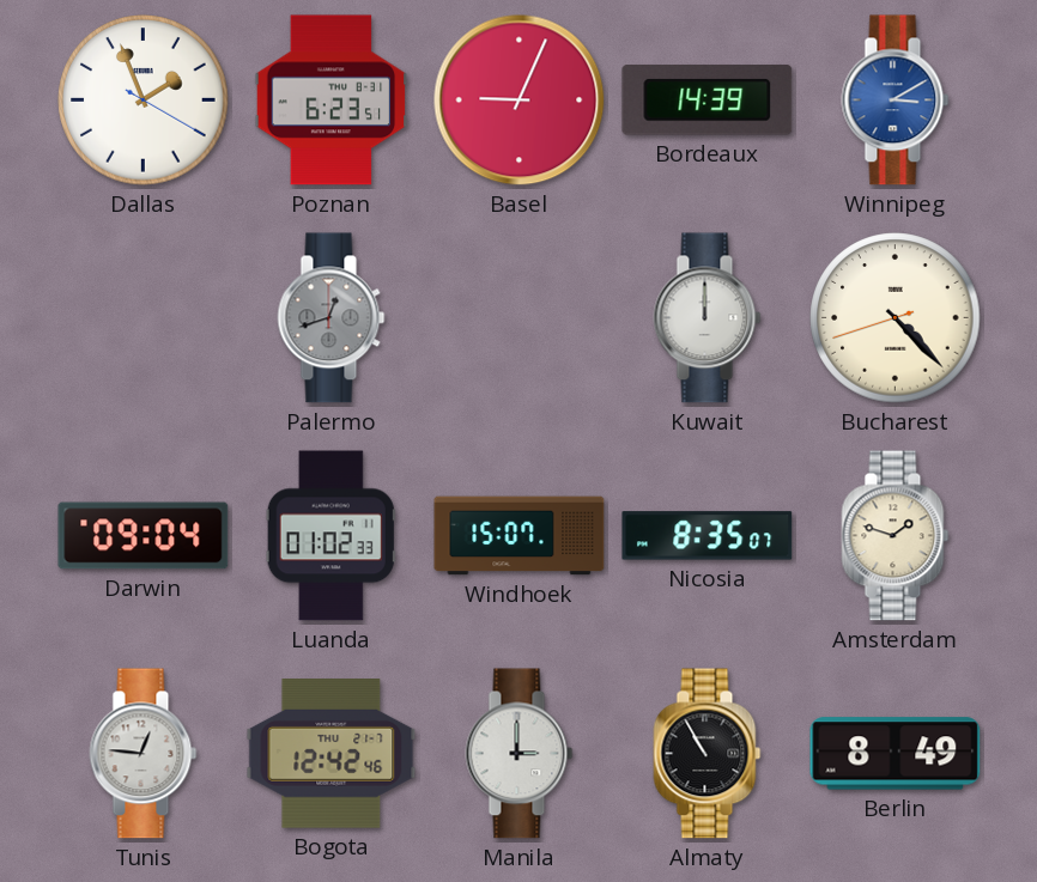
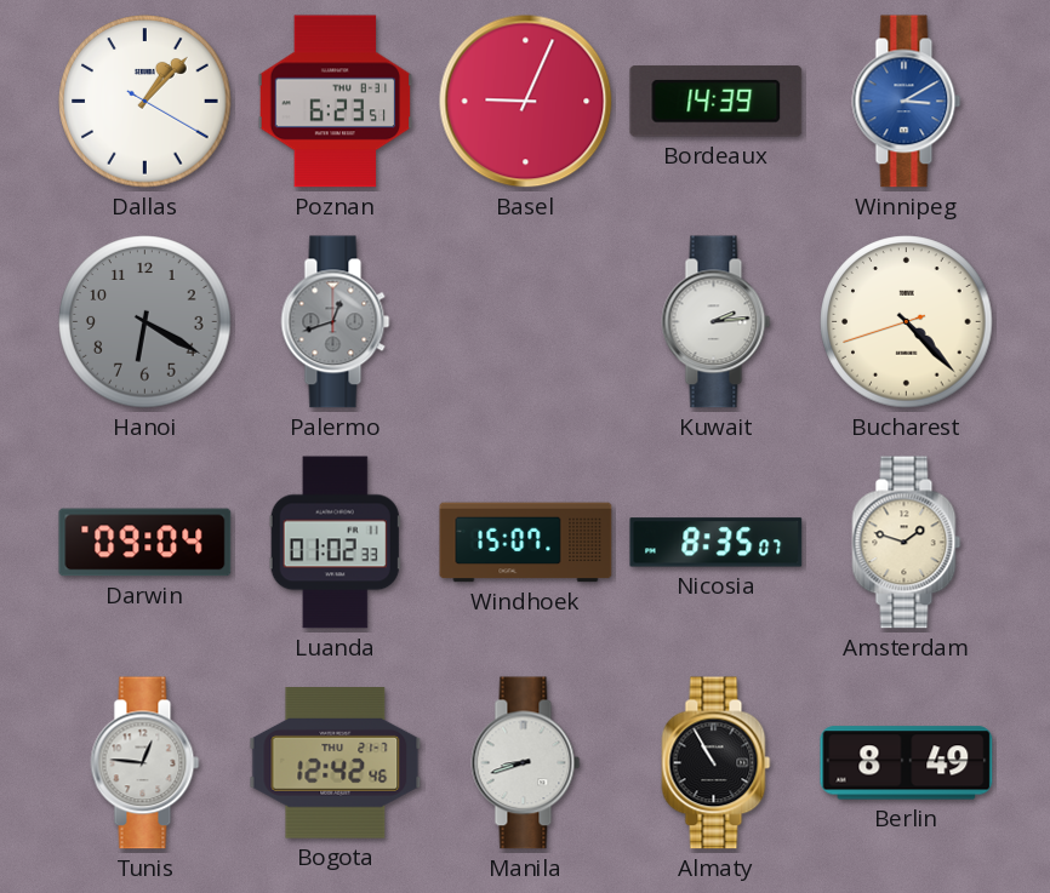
Dallas: 1:56 -> 1:07
Hanoi: none -> 6:20
Kuwait: 12:00 -> 2:14
Manila: 3:00 -> 8:42
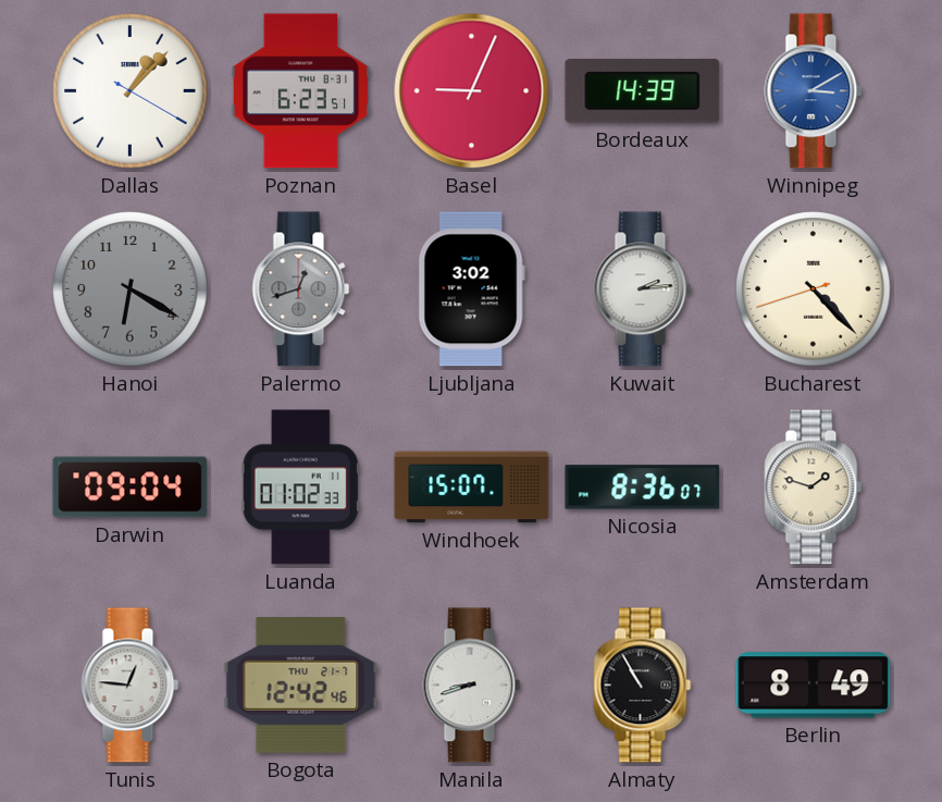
Ljubljana: none -> 3:02
Nicosia: 8:35 -> 8:36
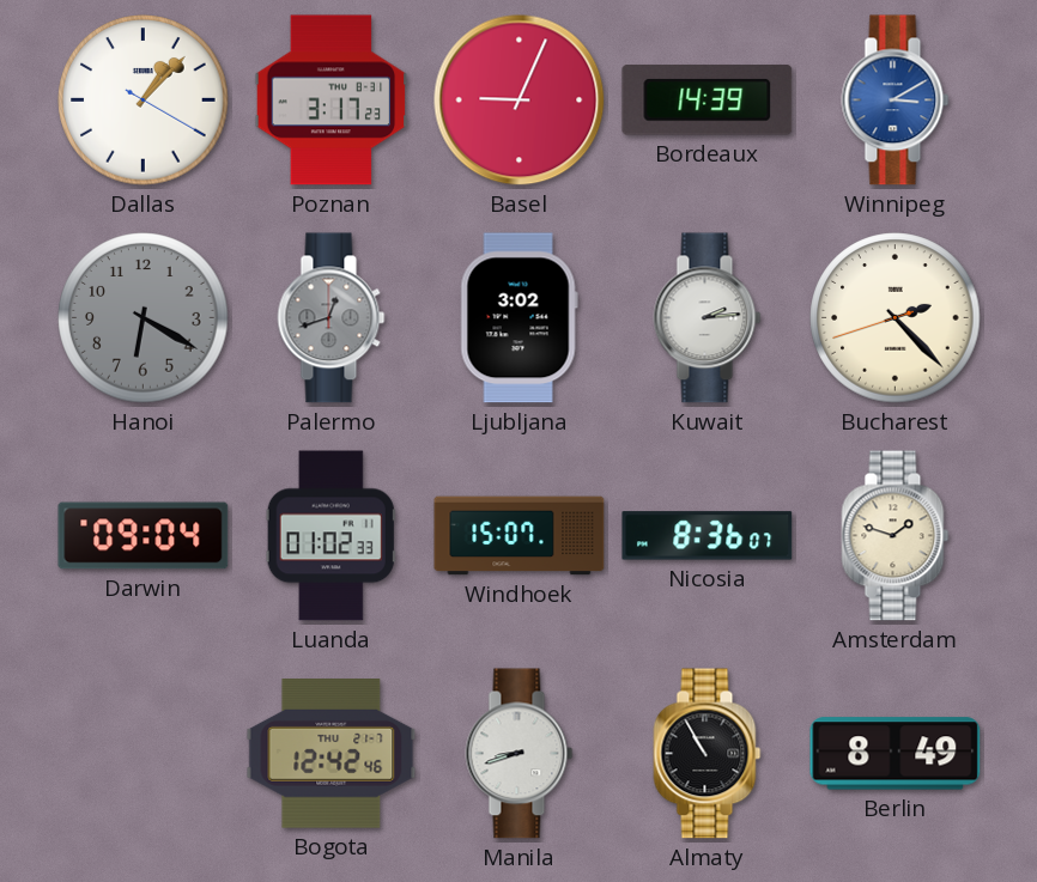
Poznan: 6:23 -> 3:17
Bucharest: 4:22 -> 2:22
Tunis: 12:46 -> none
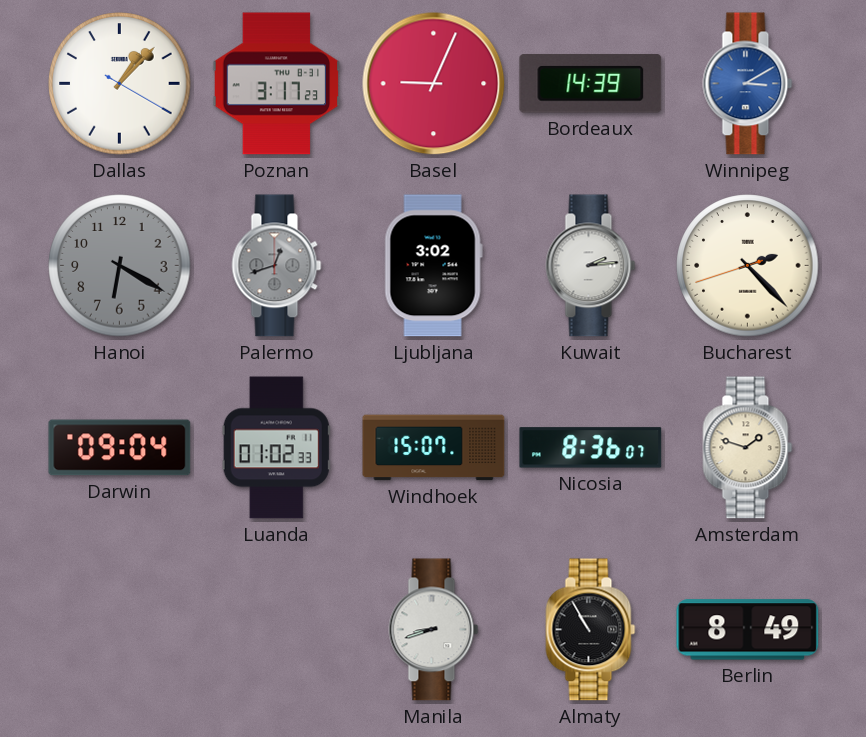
Bogota: 12:42 -> none
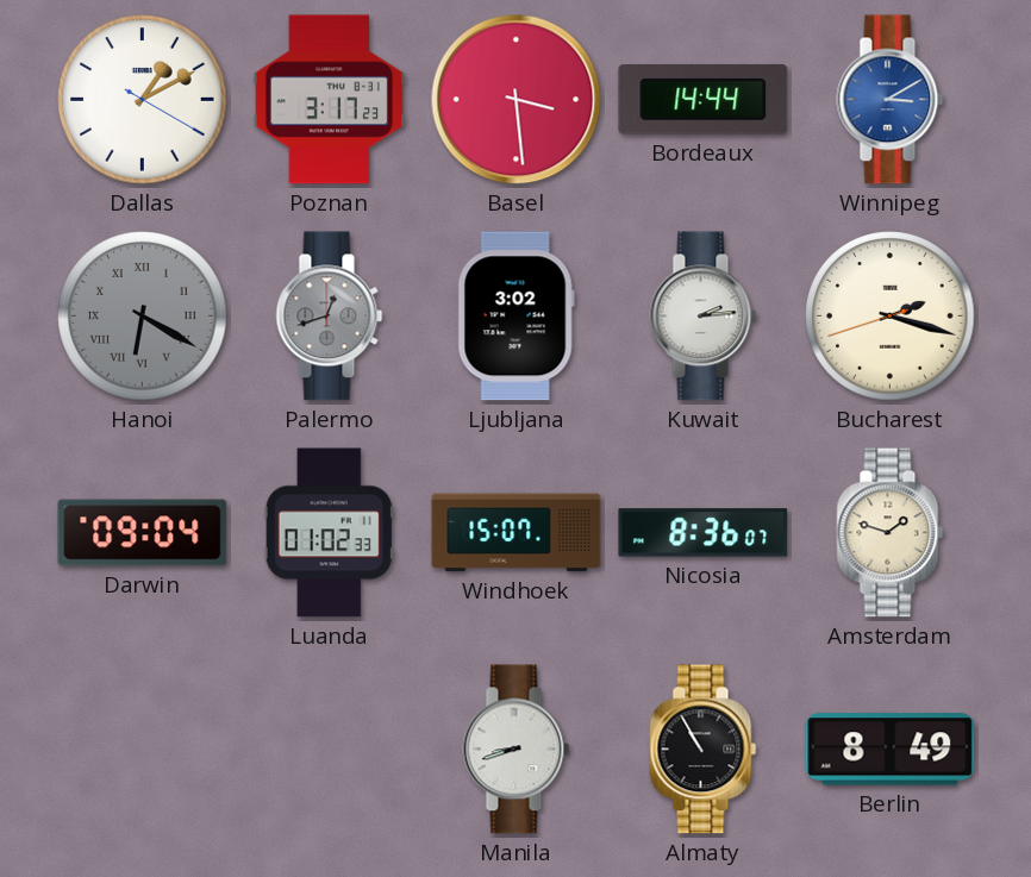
Dallas: 1:07 -> 1:10
Basel: 9:04 -> 3:29
Bordeaux: 14:39 -> 14:44
Hanoi numerals: Arabic -> Roman
Bucharest: 2:22 -> 2:17
